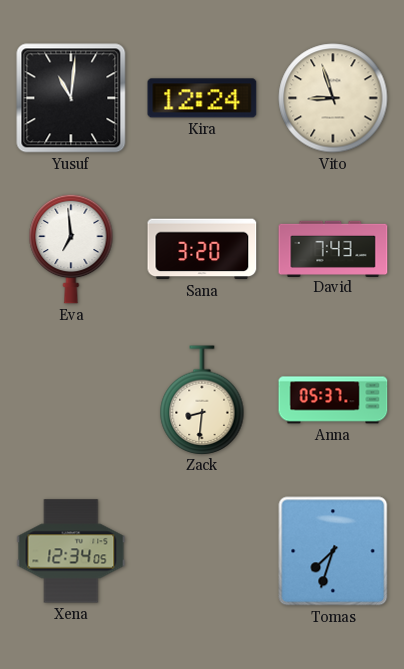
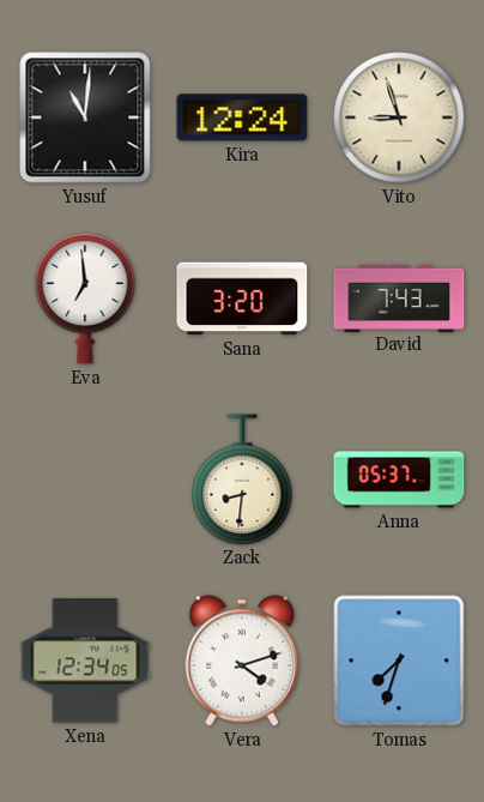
Vera: none -> 4:12
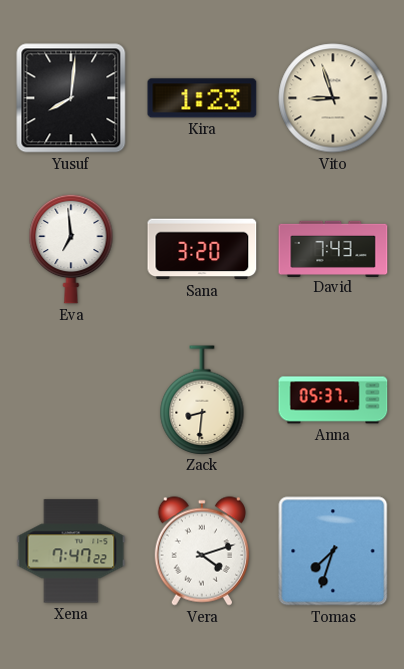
Yusuf: 11:01 -> 8:01
Kira: 12:24 -> 1:23
Xena: 12:34 -> 7:47
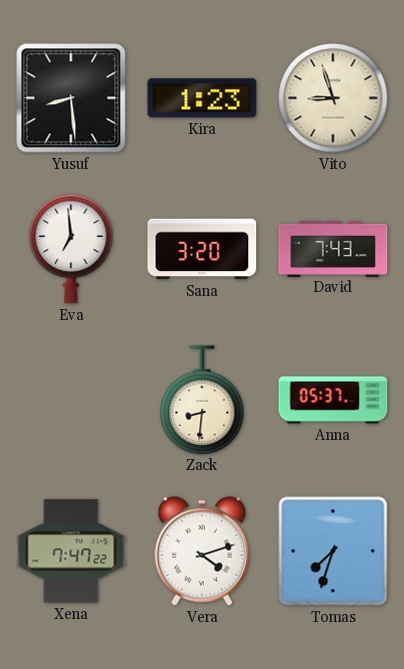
Yusuf: 8:01 -> 8:29
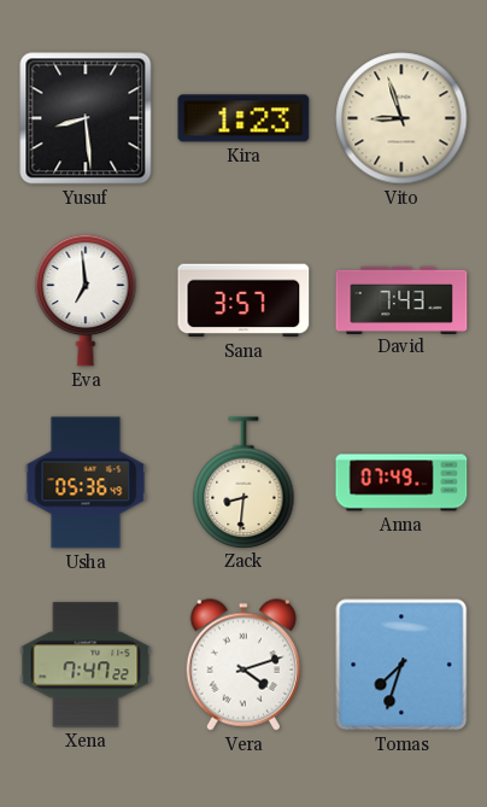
Sana: 3:20 -> 3:57
Usha: none -> 05:36
Anna: 05:37 -> 07:49
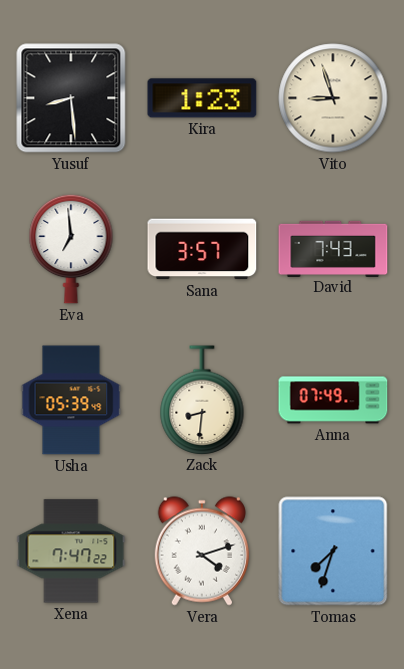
Usha: 05:36 -> 05:39
